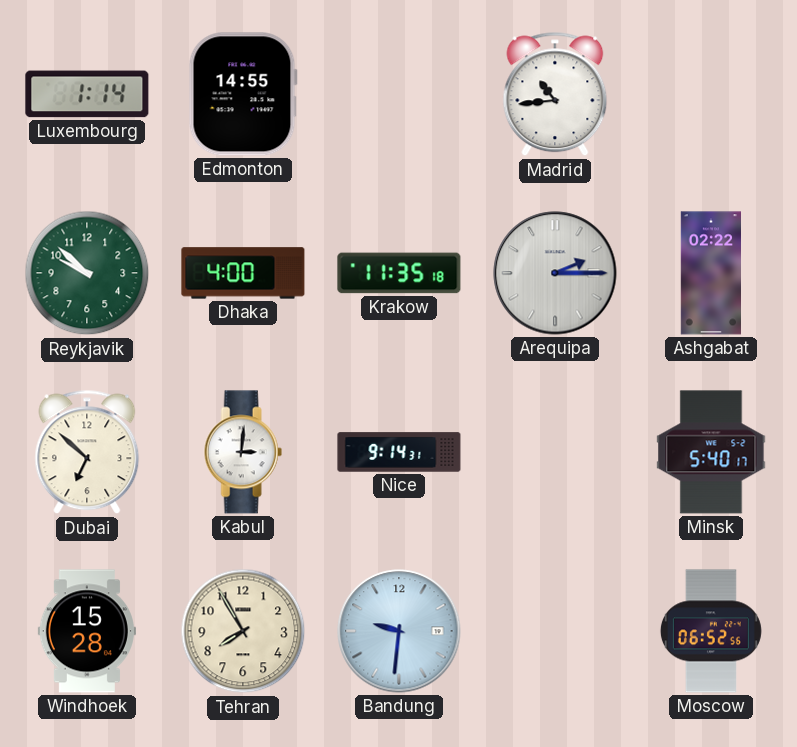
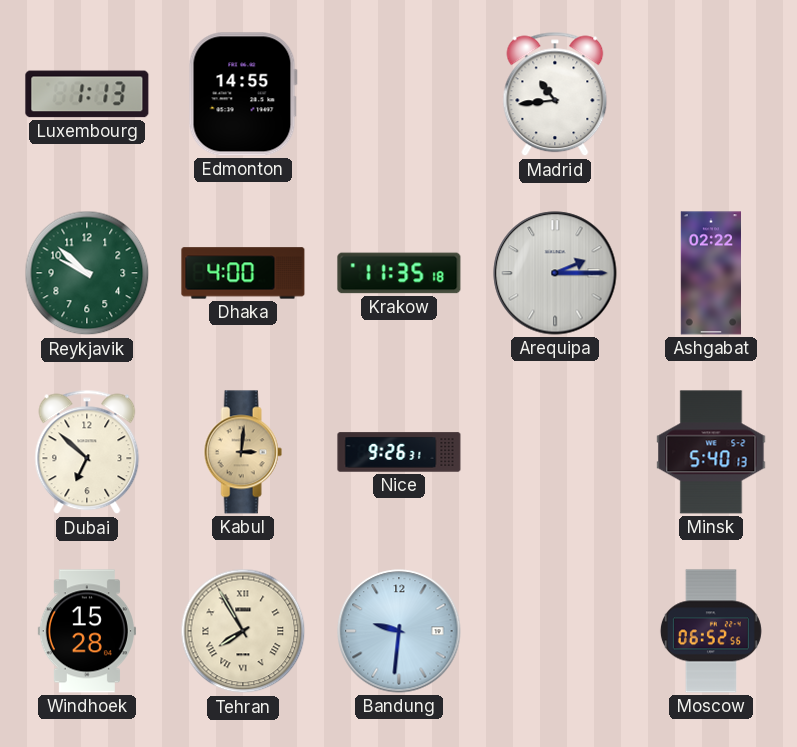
Luxembourg: 1:14 -> 1:13
Kabul dial: white -> champagne
Nice: 9:14 -> 9:26
Minsk: 5:40:17 -> 5:40:13
Tehran numerals: Arabic -> Roman
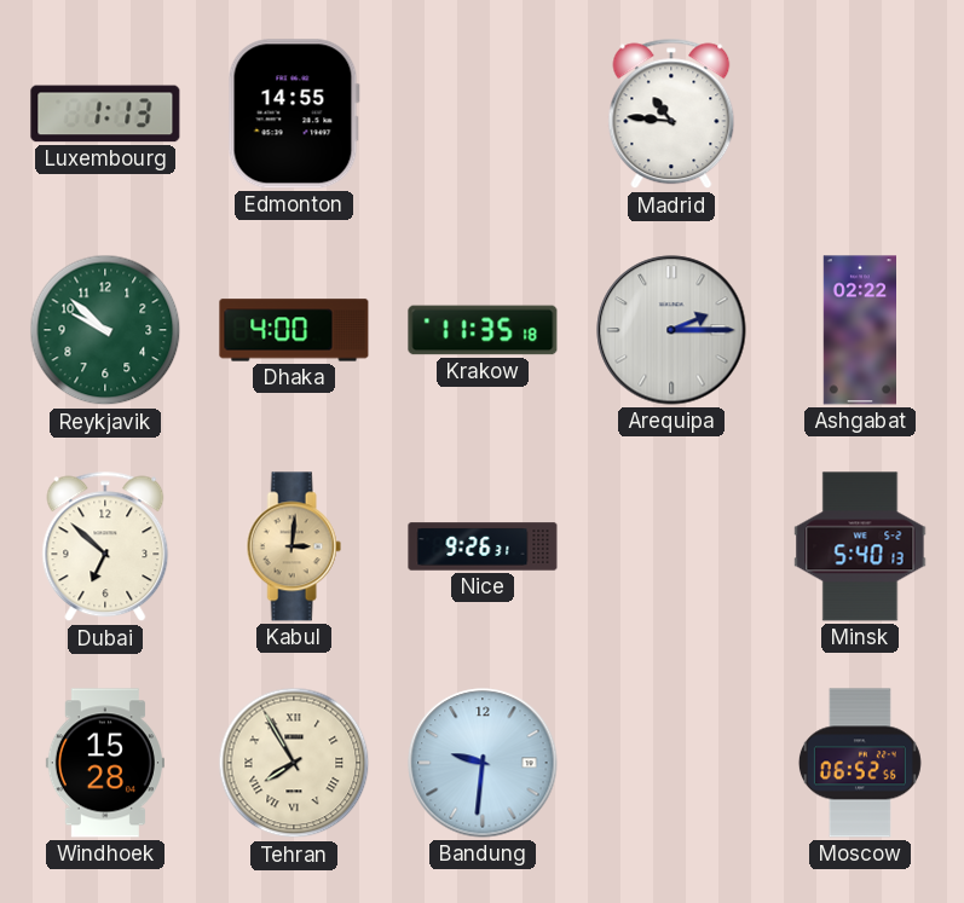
Madrid: 10:44 -> 10:46
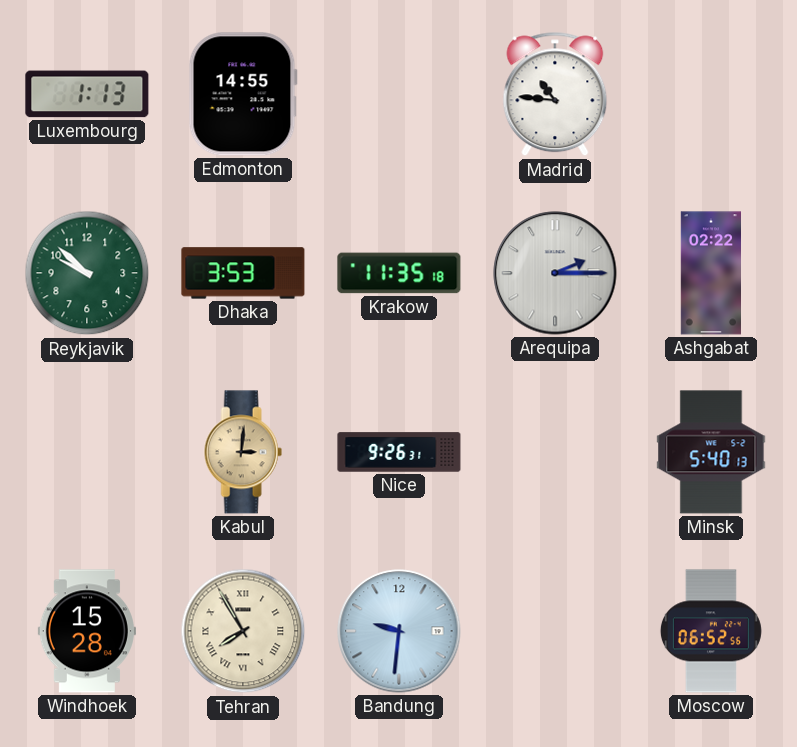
Dhaka: 4:00 -> 3:53
Dubai: 6:52 -> none
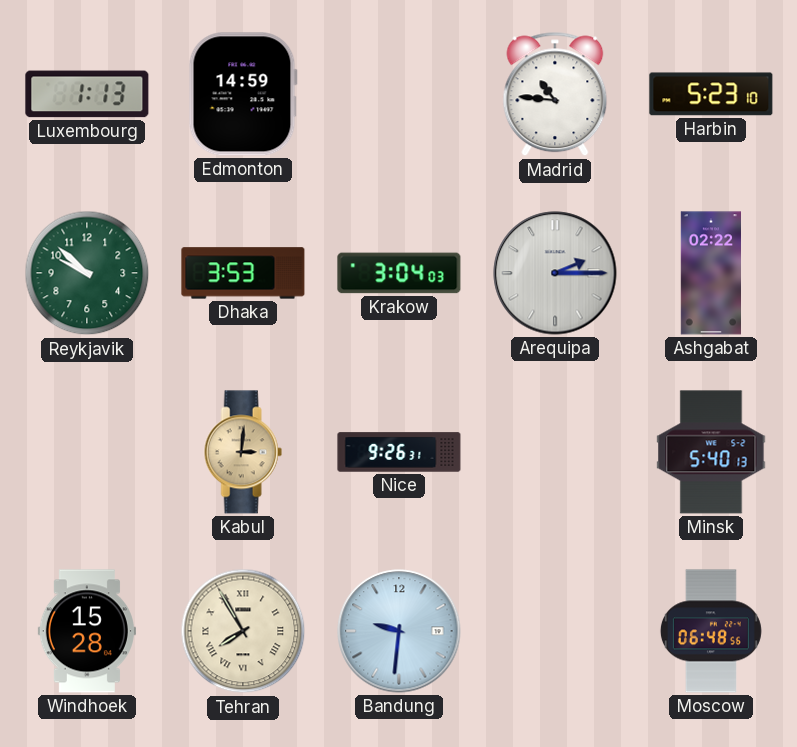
Edmonton: 14:55 -> 14:59
Harbin: none -> 5:23
Krakow: 11:35 -> 3:04
Moscow: 06:52 -> 06:48
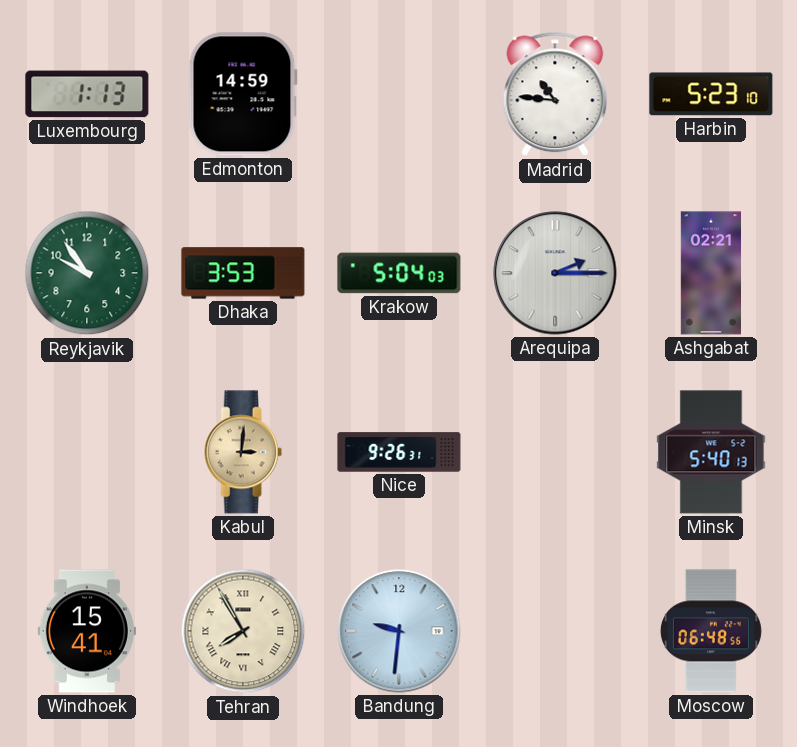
Reykjavik: 9:52 -> 9:54
Krakow: 3:04 -> 5:04
Ashgabat: 02:22 -> 02:21
Windhoek: 15:28 -> 15:41
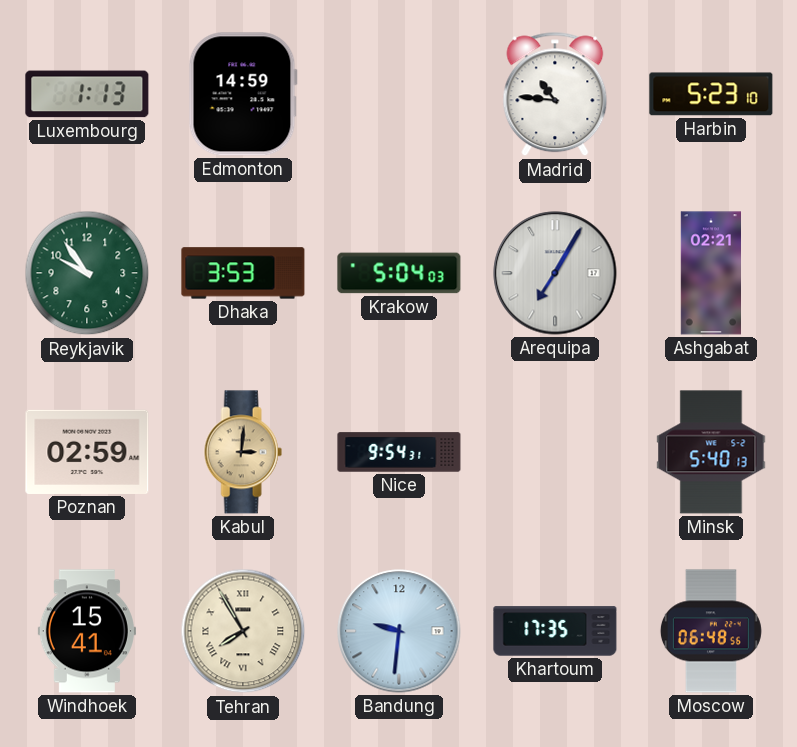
Arequipa: 2:15 -> 7:05
Poznan: none -> 02:59
Nice: 9:26 -> 9:54
Khartoum: none -> 17:35
